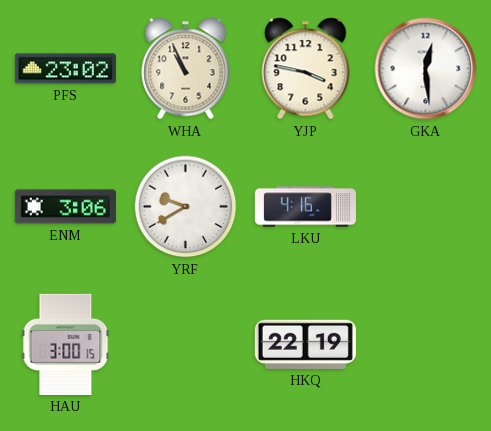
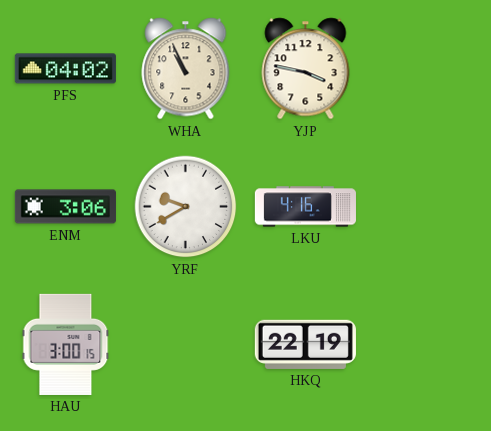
PFS: 23:02 -> 04:02
GKA: 12:29 -> none
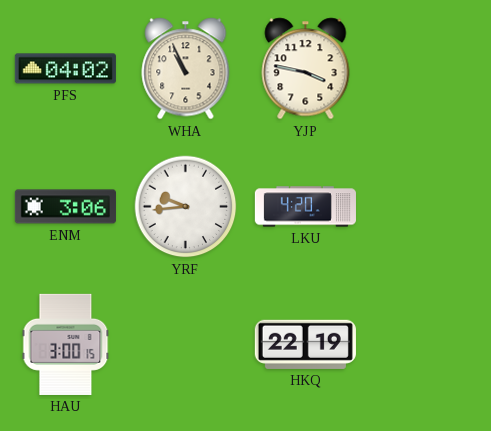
YRF: 9:40 -> 9:44
LKU: 4:16 -> 4:20
